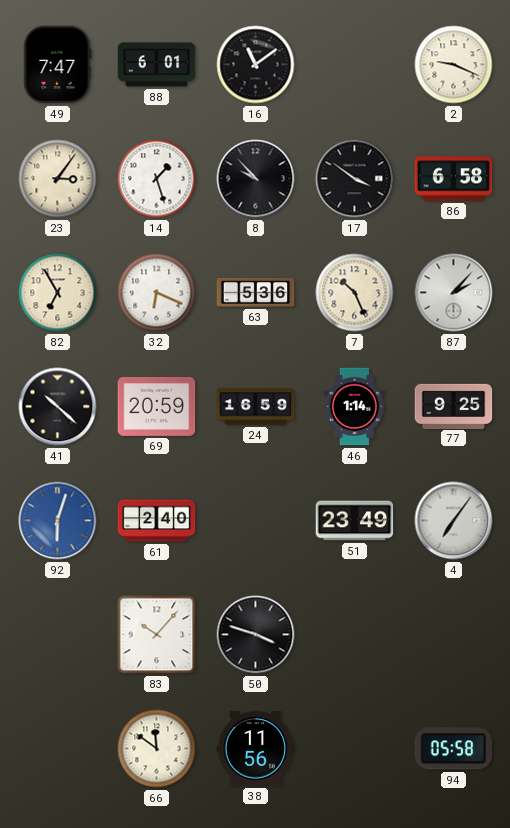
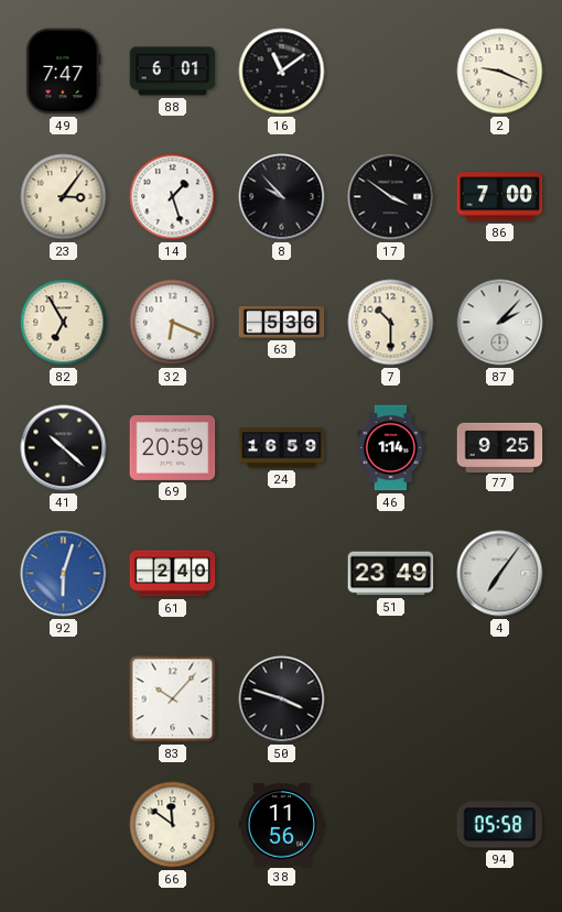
86: 6:58 -> 7:00
7: 10:26 -> 10:30
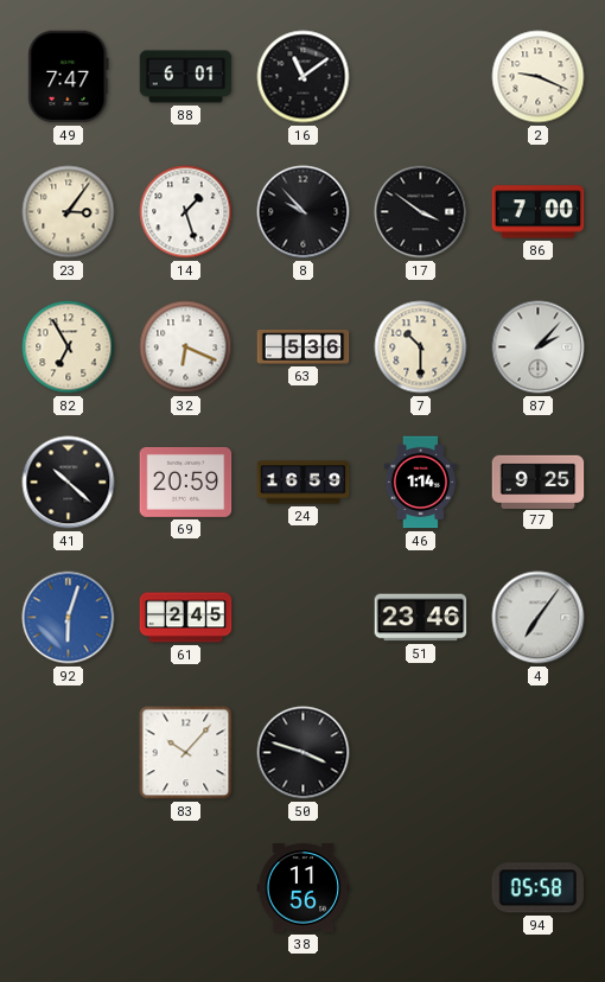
61: 2:40 -> 2:45
51: 23:49 -> 23:46
66: 11:51 -> none
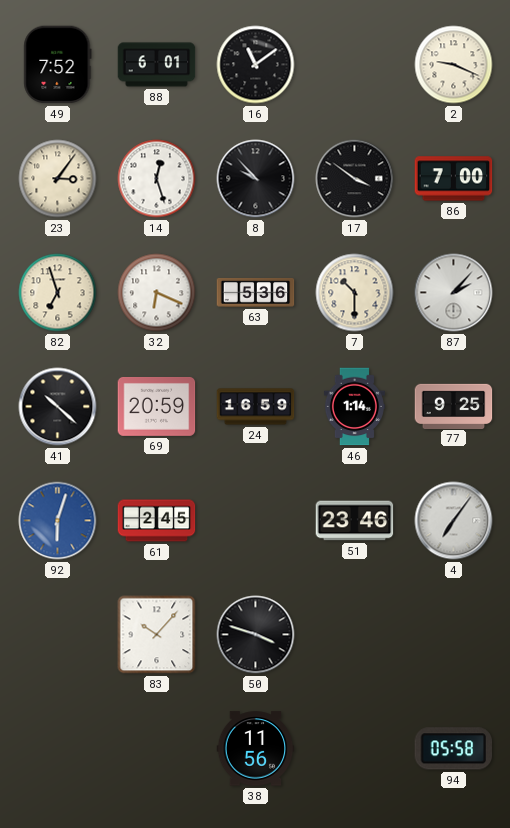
49: 7:47 -> 7:52
14: 1:27 -> 12:27
82: 6:55 -> 6:57
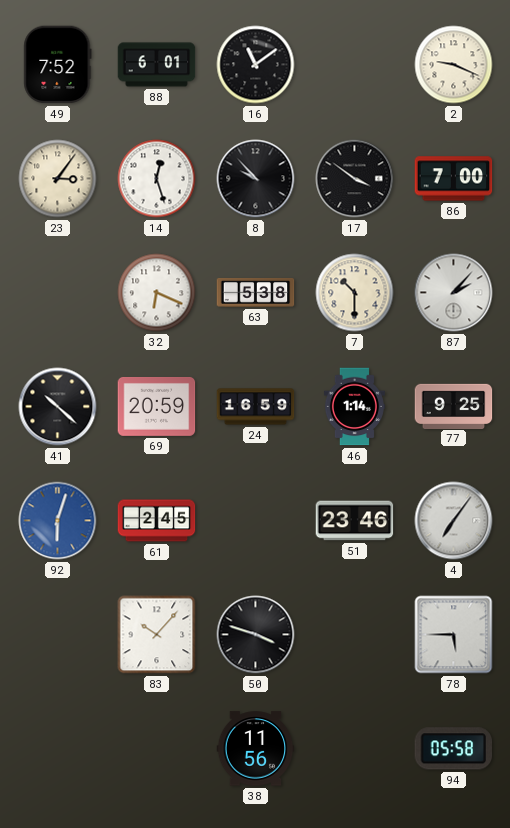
82: 6:57 -> none
63: 5:36 -> 5:38
78: none -> 5:45
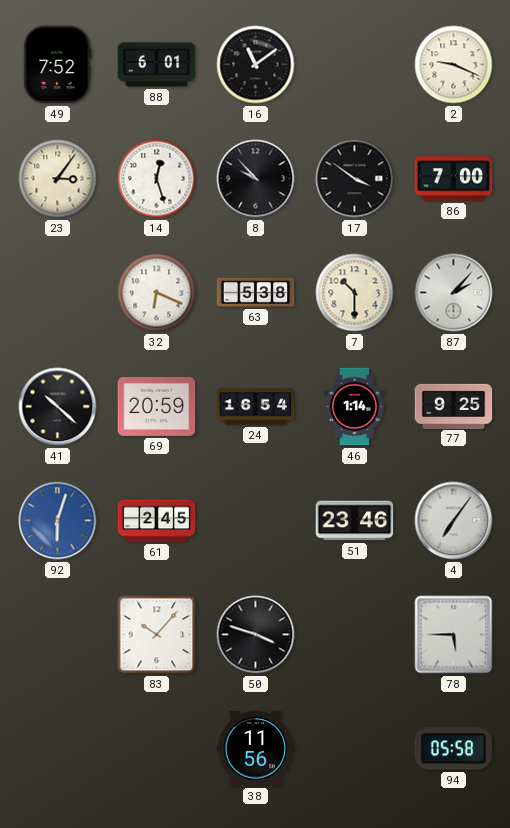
24: 16:59 -> 16:54
